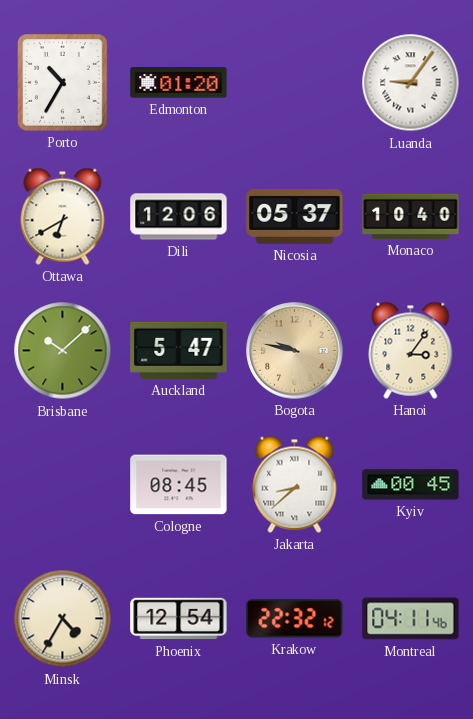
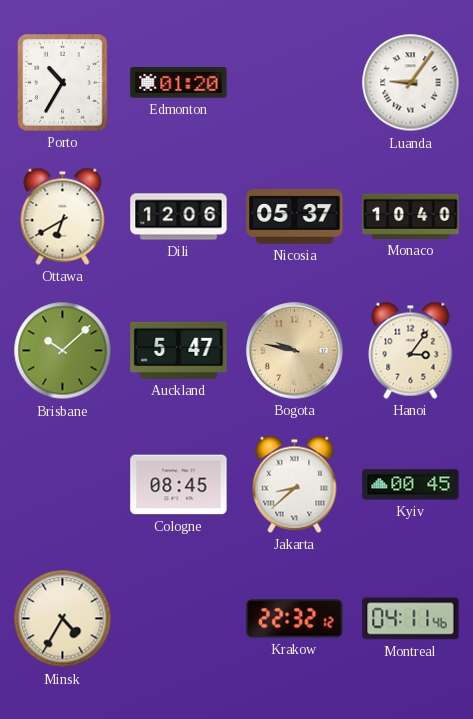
Phoenix: 12:54 -> none
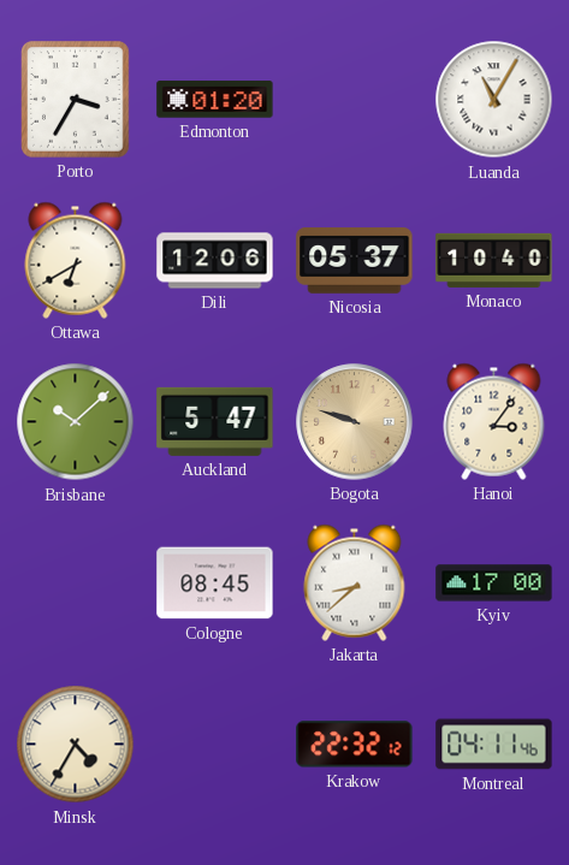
Porto: 10:35 -> 3:35
Luanda: 9:06 -> 11:05
Bogota: 9:47 -> 9:48
Kyiv: 00:45 -> 17:00
